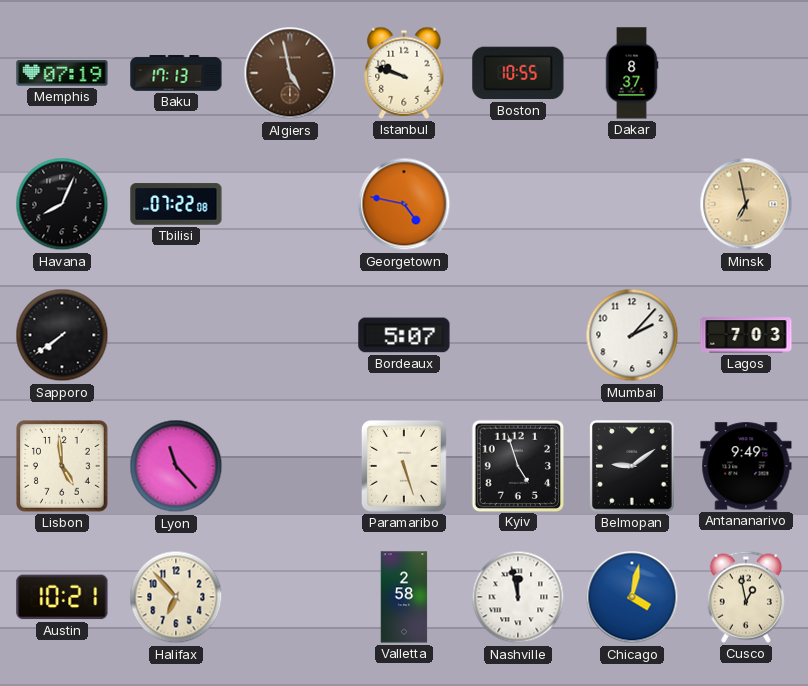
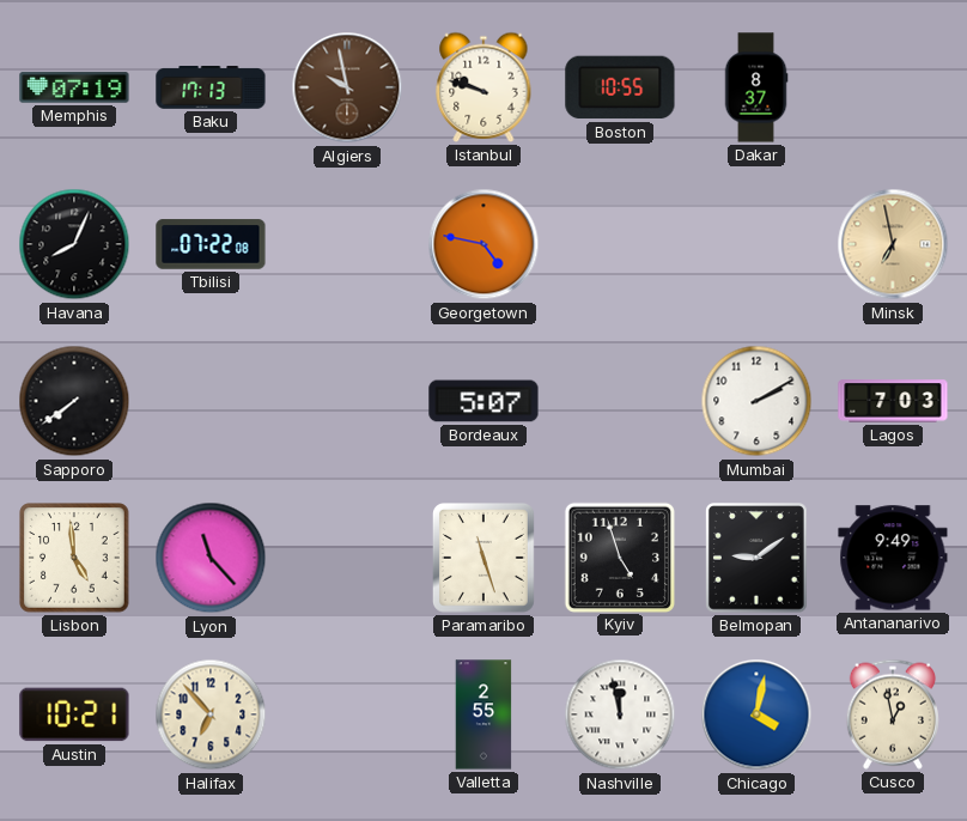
Algiers: 4:58 -> 9:58
Mumbai: 2:07 -> 2:10
Paramaribo: 5:27 -> 11:27
Valletta: 2:58 -> 2:55
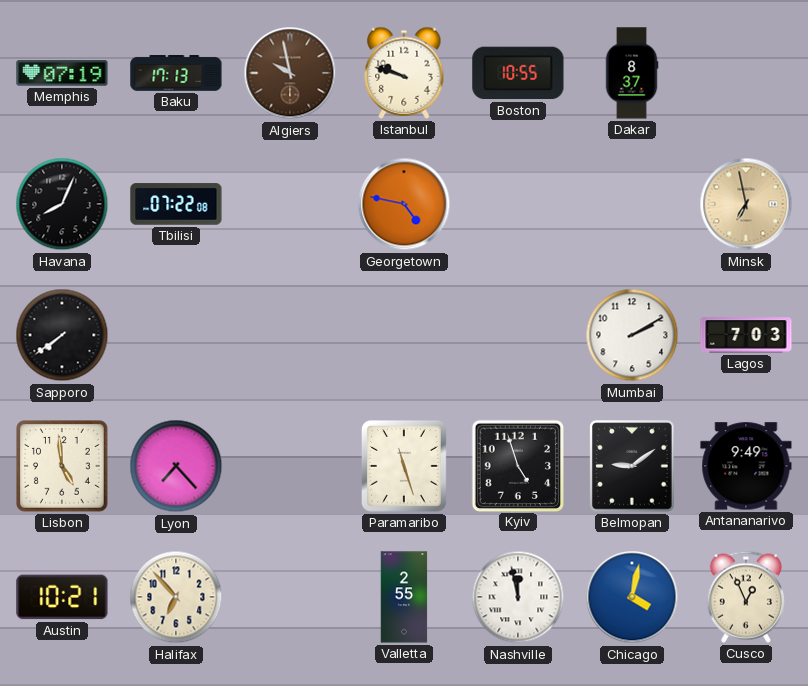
Bordeaux: 5:07 -> none
Lyon: 11:23 -> 7:23
Cusco: 12:58 -> 12:56
